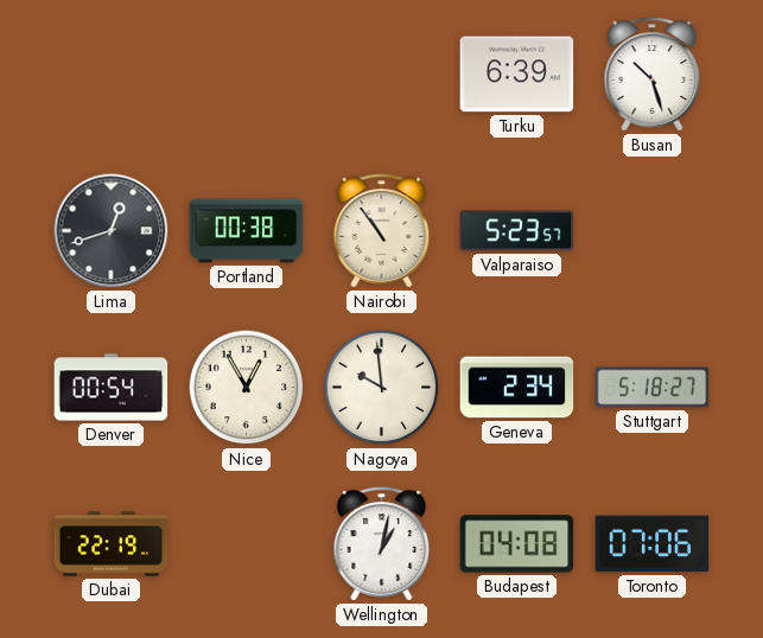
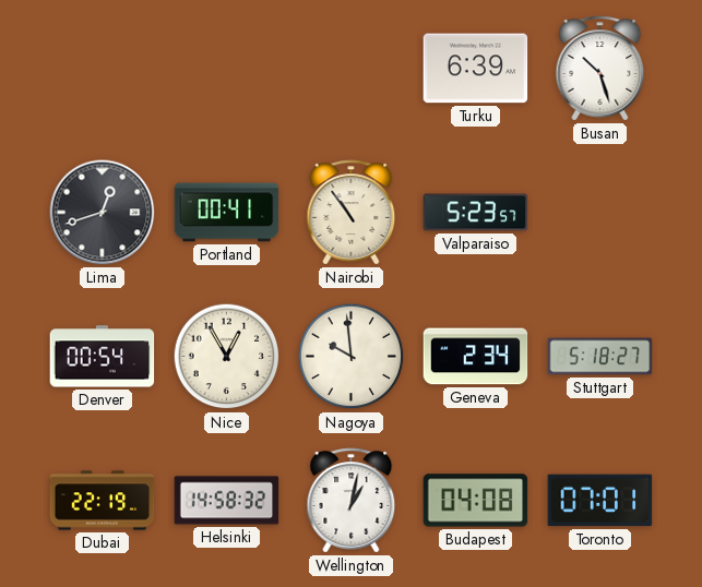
Portland: 00:38 -> 00:41
Helsinki: none -> 14:58
Toronto: 07:06 -> 07:01
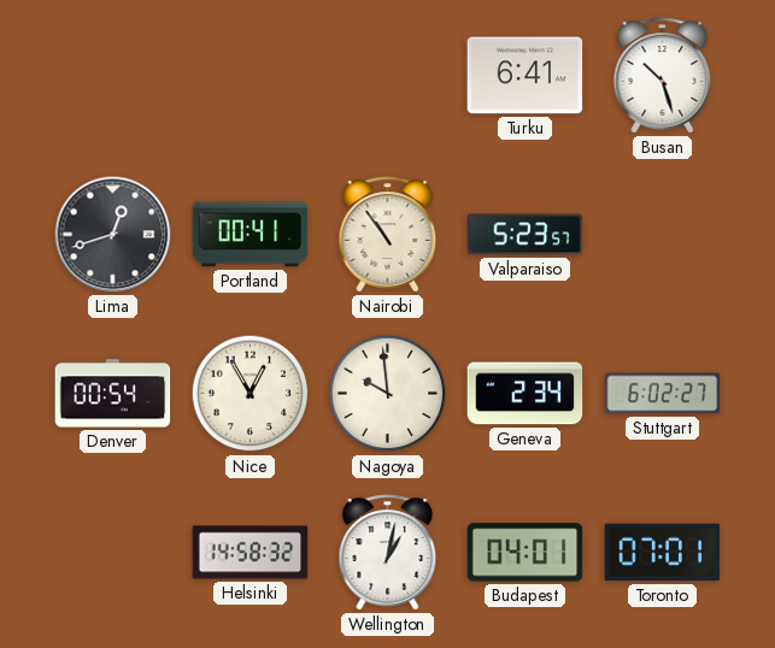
Turku: 6:39 -> 6:41
Stuttgart: 5:18 -> 6:02
Dubai: 22:19 -> none
Budapest: 04:08 -> 04:01
